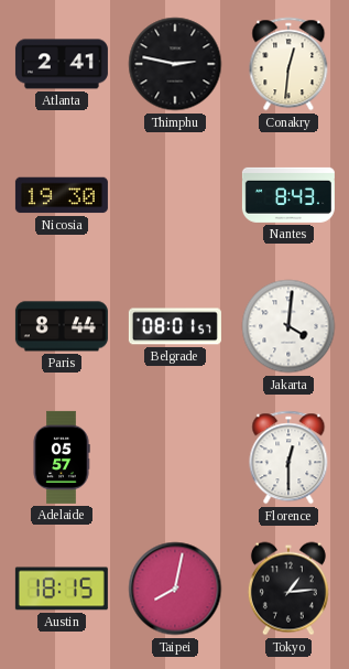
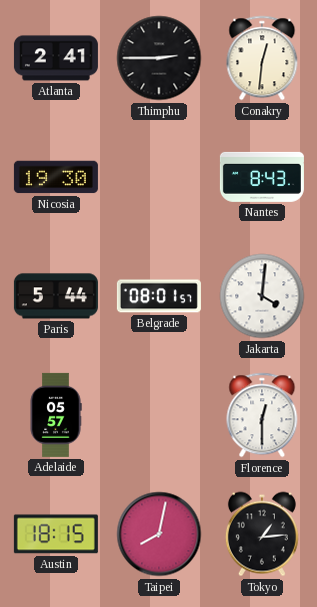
Thimphu: 2:47 -> 2:45
Paris: 8:44 -> 5:44
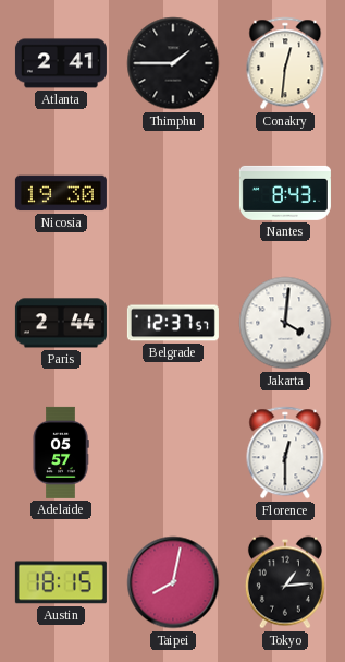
Thimphu: 2:45 -> 1:45
Paris: 5:44 -> 2:44
Belgrade: 08:01 -> 12:37
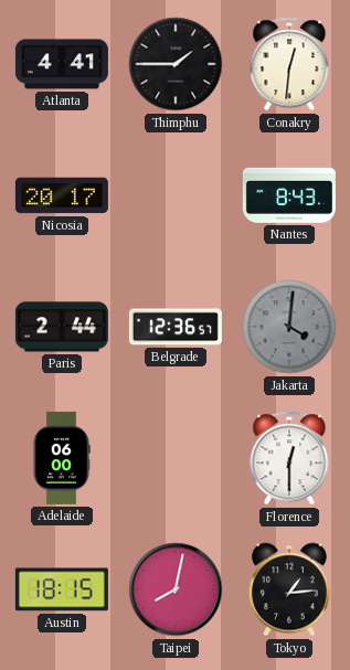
Atlanta: 2:41 -> 4:41
Nicosia: 19:30 -> 20:17
Belgrade: 12:37 -> 12:36
Jakarta dial: white -> grey
Adelaide: 05:57 -> 06:00
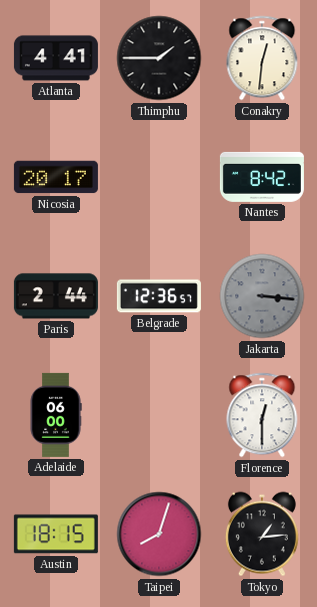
Nantes: 8:43 -> 8:42
Jakarta: 4:01 -> 3:16
Taipei: 8:02 -> 8:03
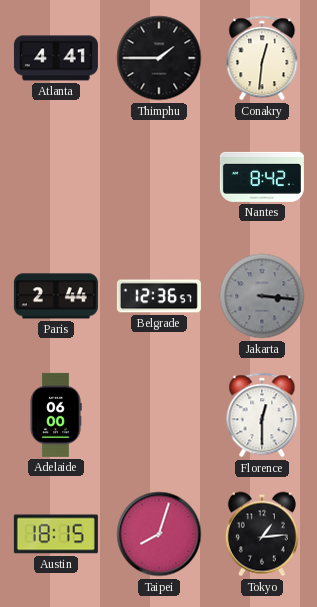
Nicosia: 20:17 -> none
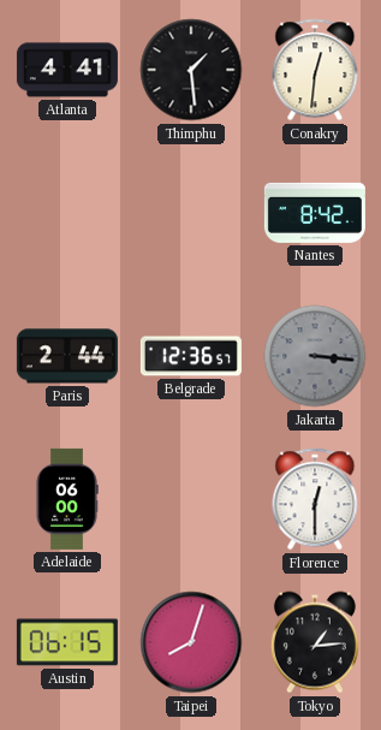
Thimphu: 1:45 -> 1:29
Austin: 18:15 -> 06:15
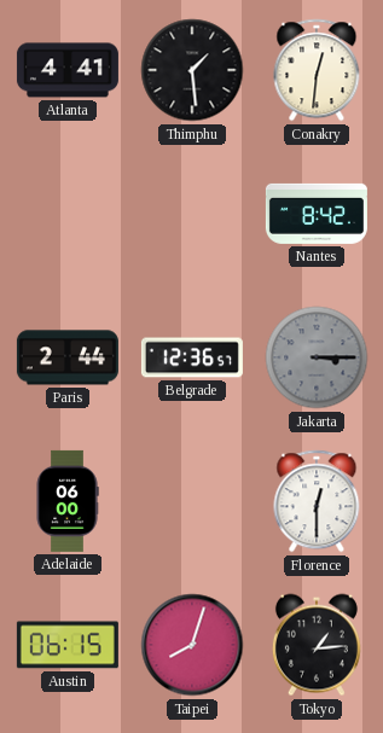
Jakarta: 3:16 -> 3:15
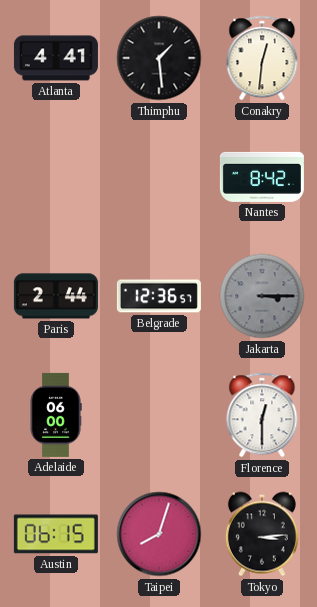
Tokyo: 1:14 -> 3:14
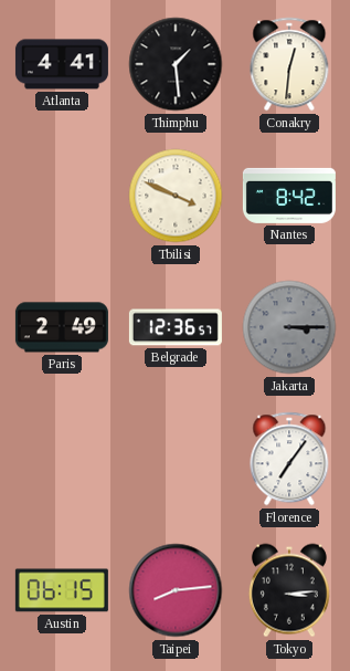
Tbilisi: none -> 3:49
Paris: 2:44 -> 2:49
Adelaide: 06:00 -> none
Florence: 12:30 -> 7:06
Taipei: 8:03 -> 8:14
